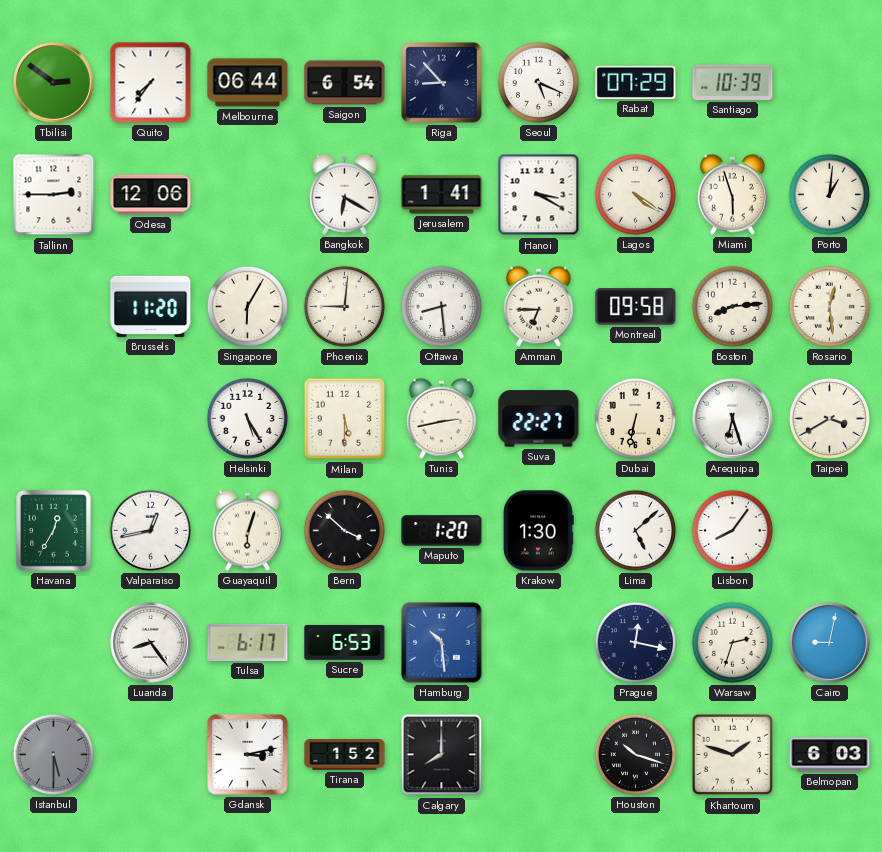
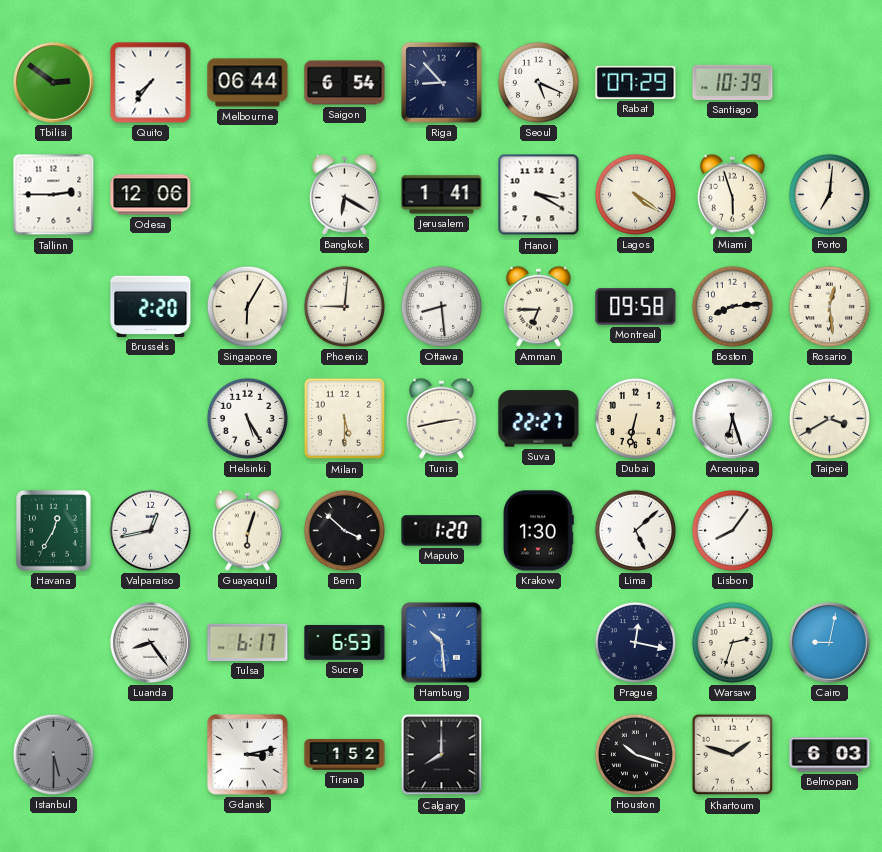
Porto: 1:01 -> 7:01
Brussels: 11:20 -> 2:20
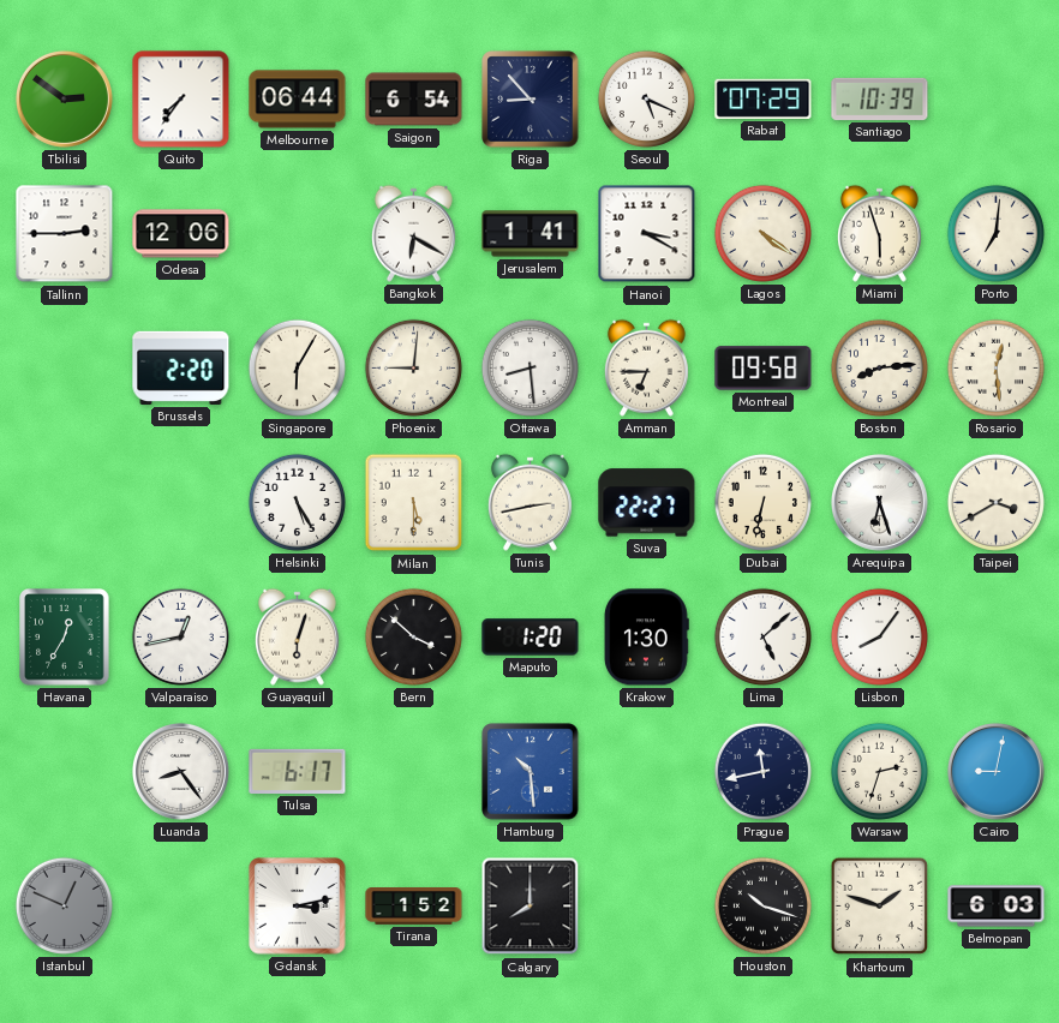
Sucre: 6:53 -> none
Prague: 12:17 -> 11:43
Istanbul: 5:30 -> 12:49
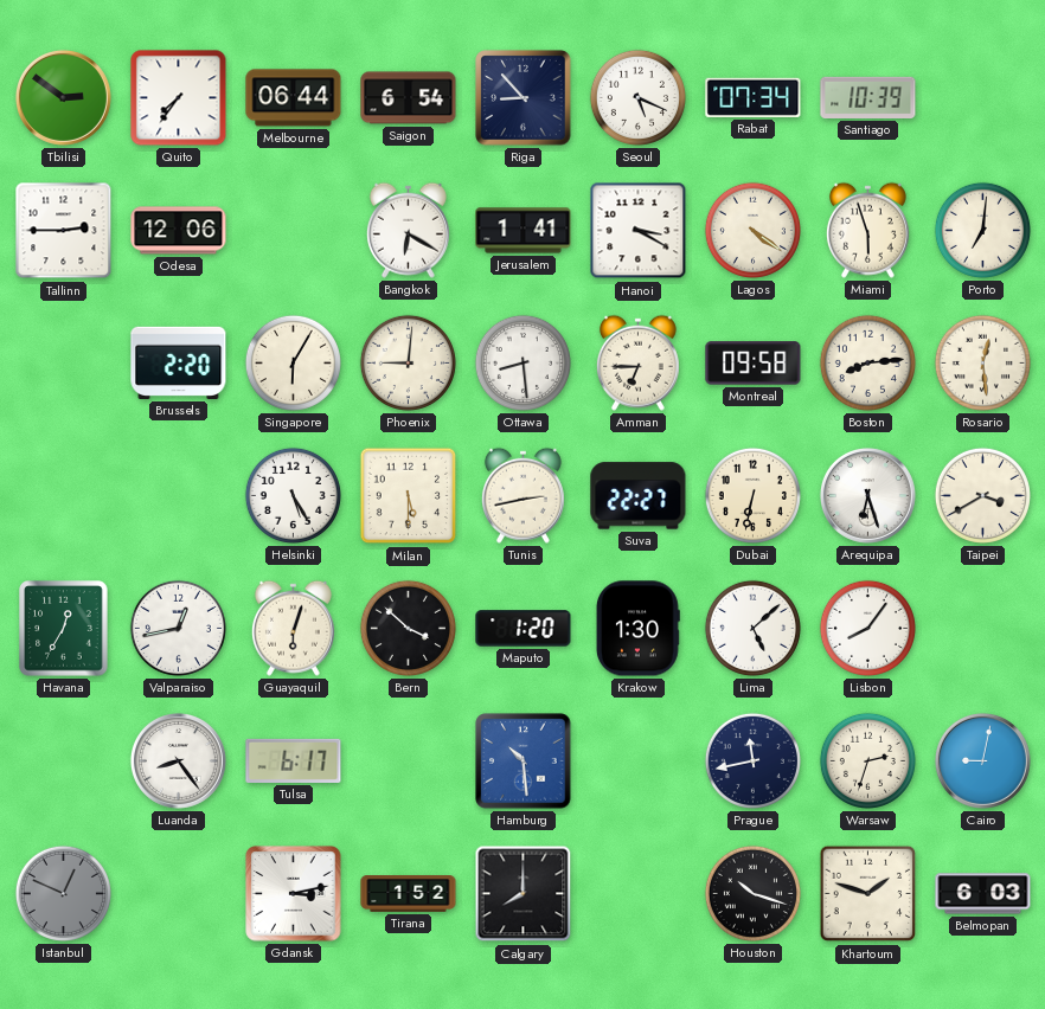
Rabat: 07:29 -> 07:34
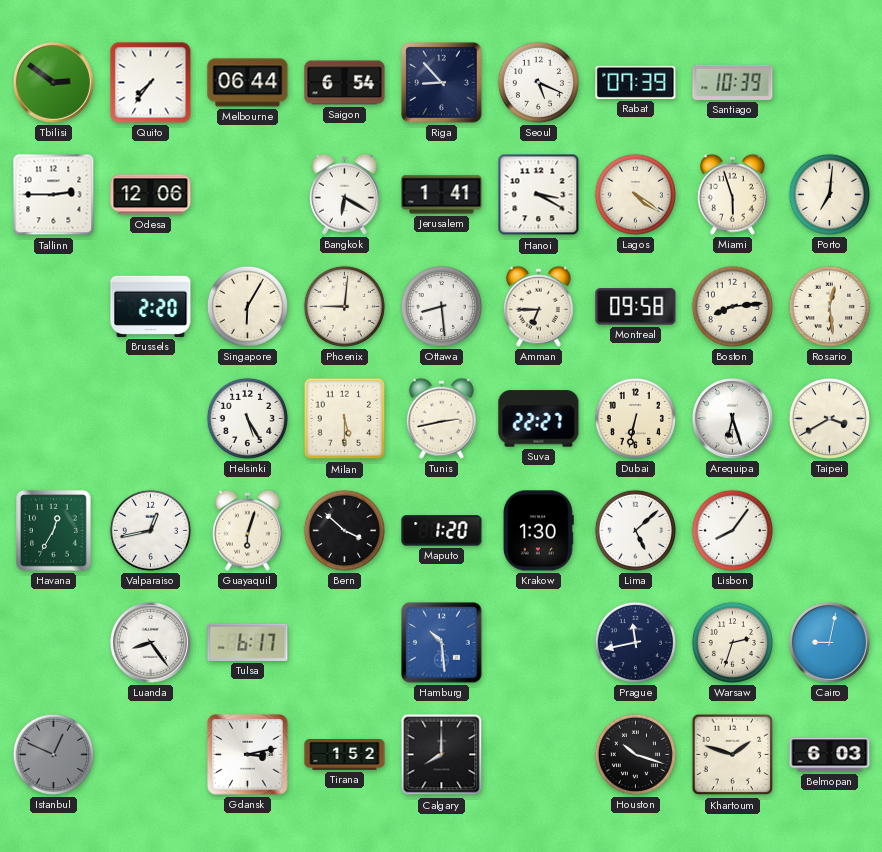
Rabat: 07:34 -> 07:39
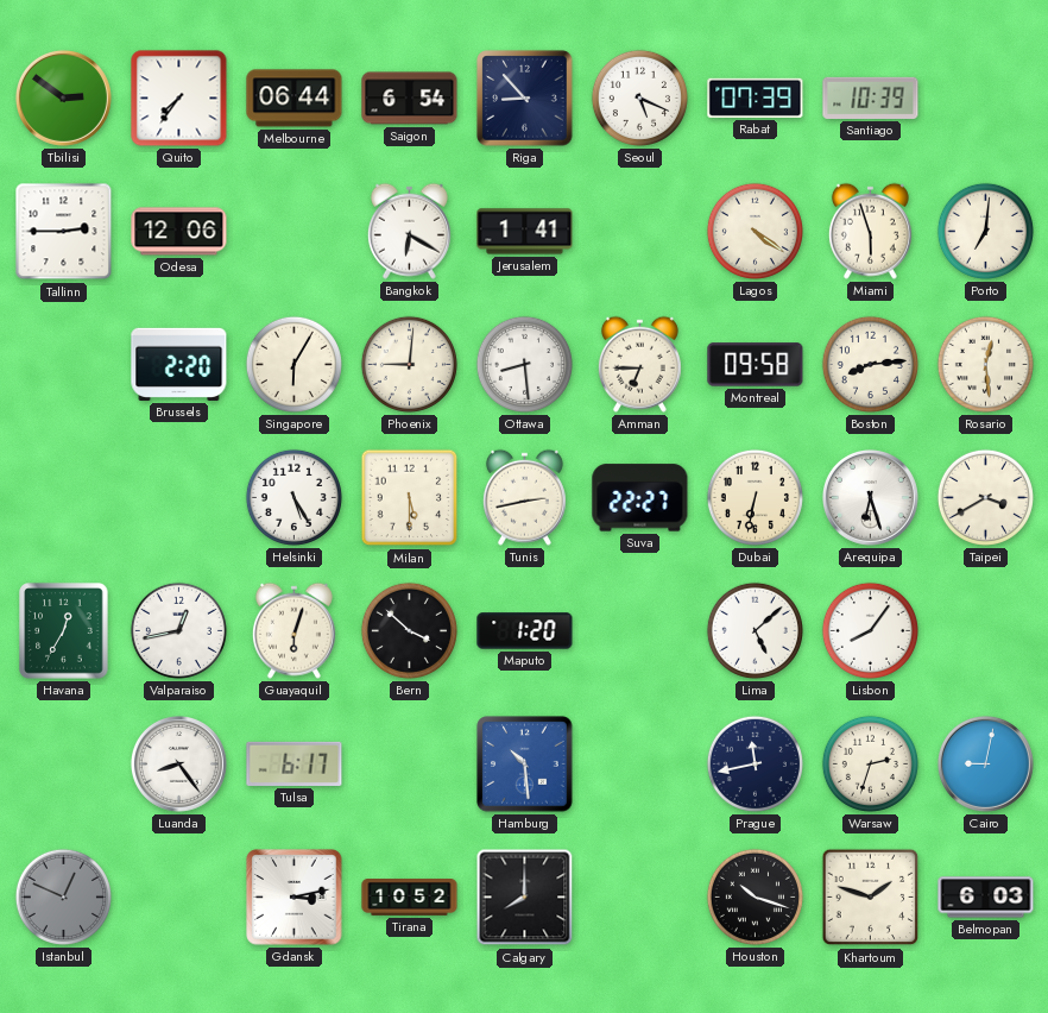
Hanoi: 3:20 -> none
Krakow: 1:30 -> none
Tirana: 1:52 -> 10:52
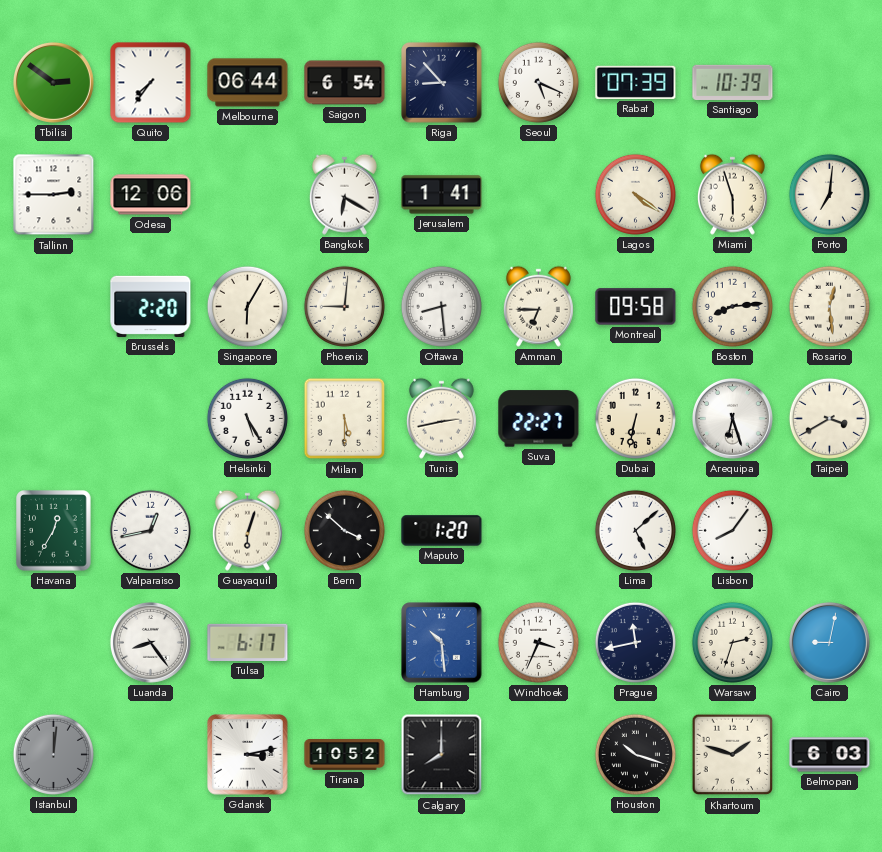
Windhoek: none -> 3:34
Istanbul: 12:49 -> 12:01
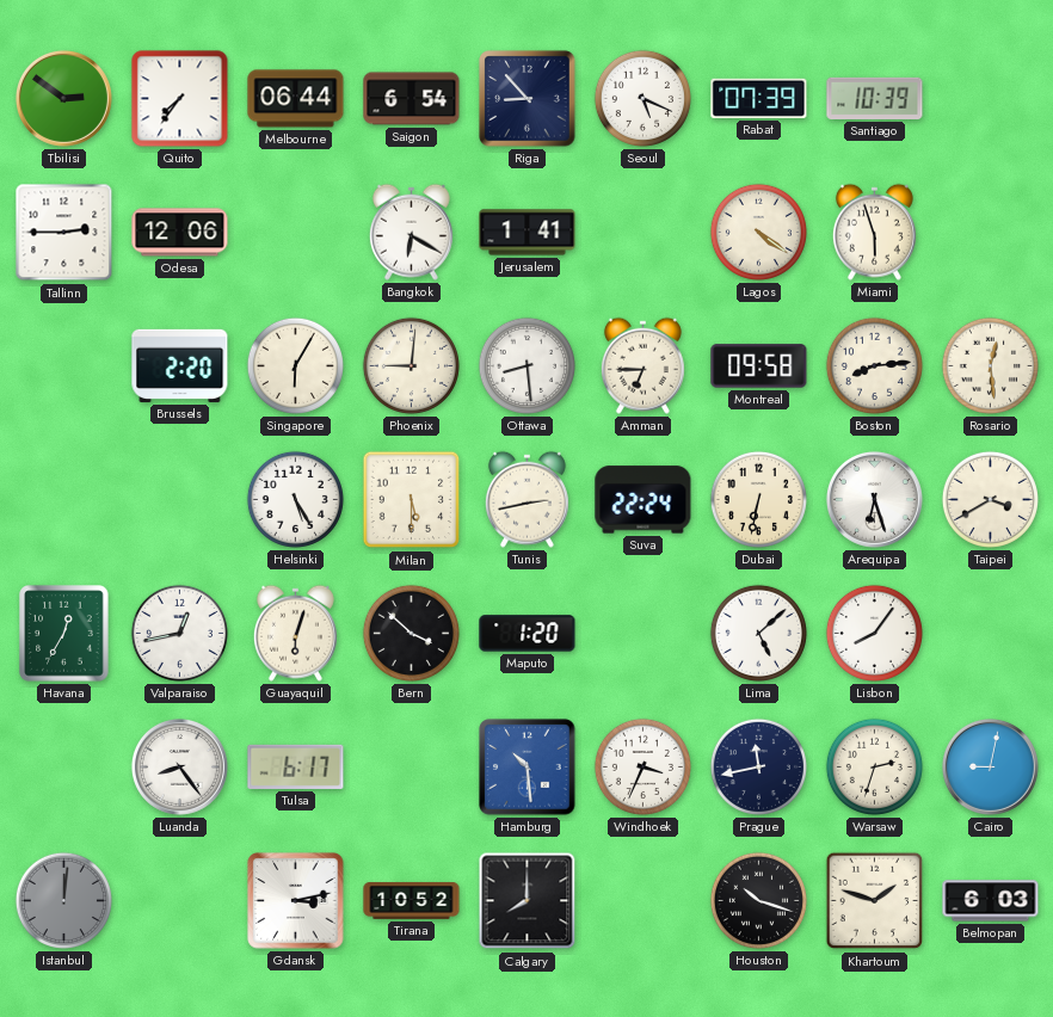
Porto: 7:01 -> none
Suva: 22:27 -> 22:24
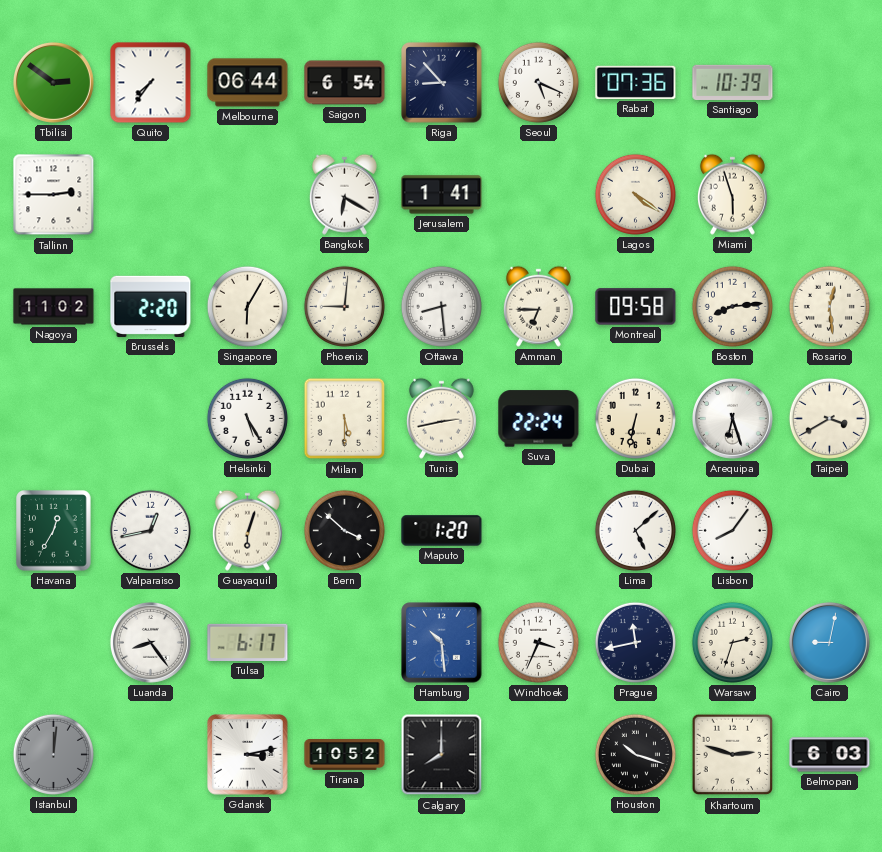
Rabat: 07:39 -> 07:36
Odesa: 12:06 -> none
Nagoya: none -> 11:02
Khartoum: 1:48 -> 2:48
